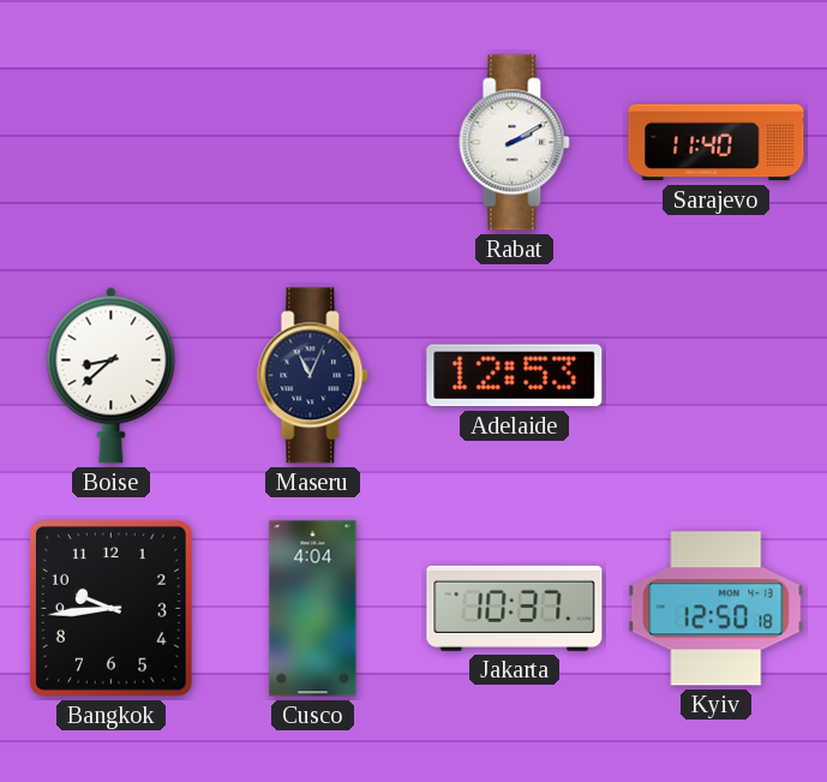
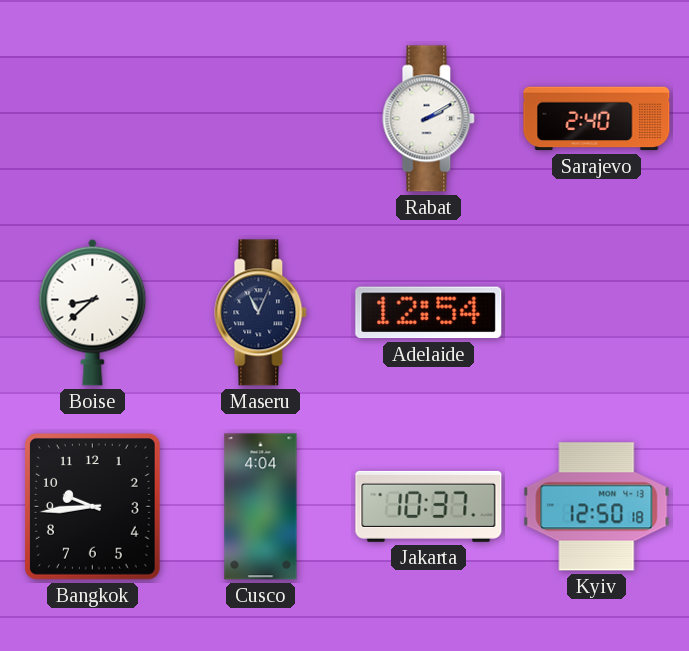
Sarajevo: 11:40 -> 2:40
Adelaide: 12:53 -> 12:54
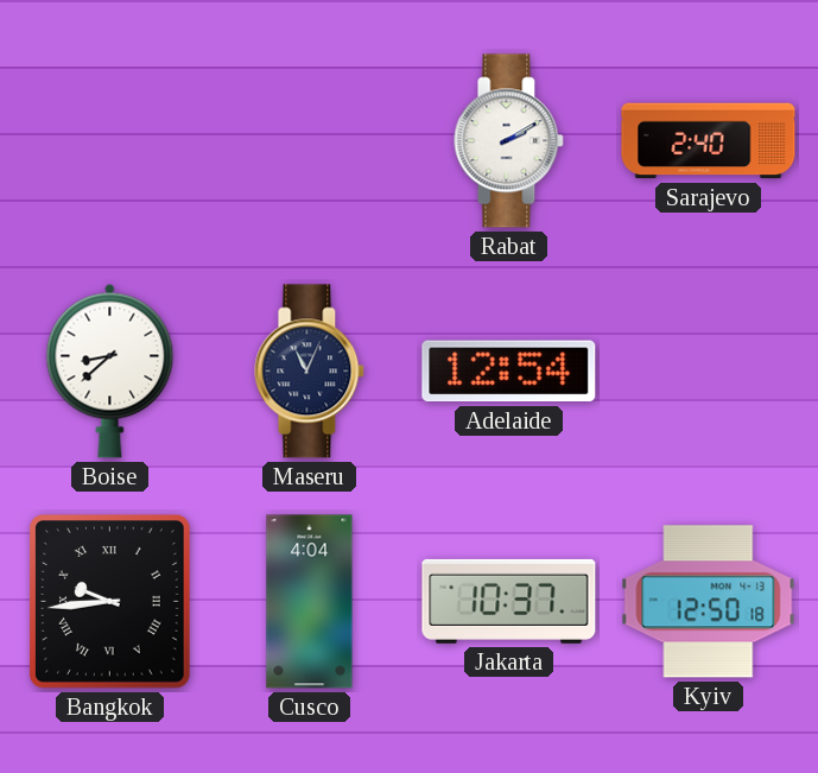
Bangkok numerals: Arabic -> Roman
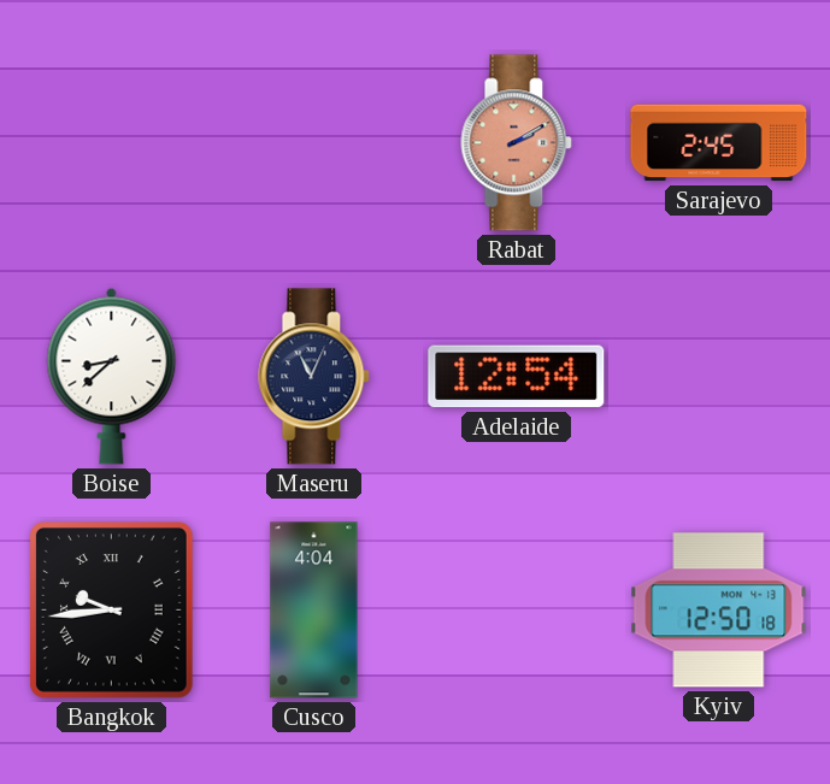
Rabat dial: white -> salmon
Sarajevo: 2:40 -> 2:45
Jakarta: 10:37 -> none
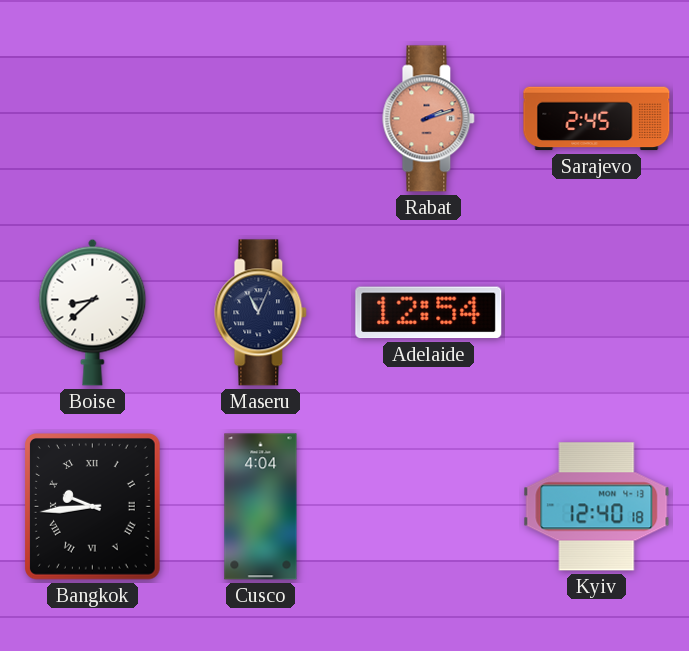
Rabat: 2:10 -> 2:12
Kyiv: 12:50 -> 12:40
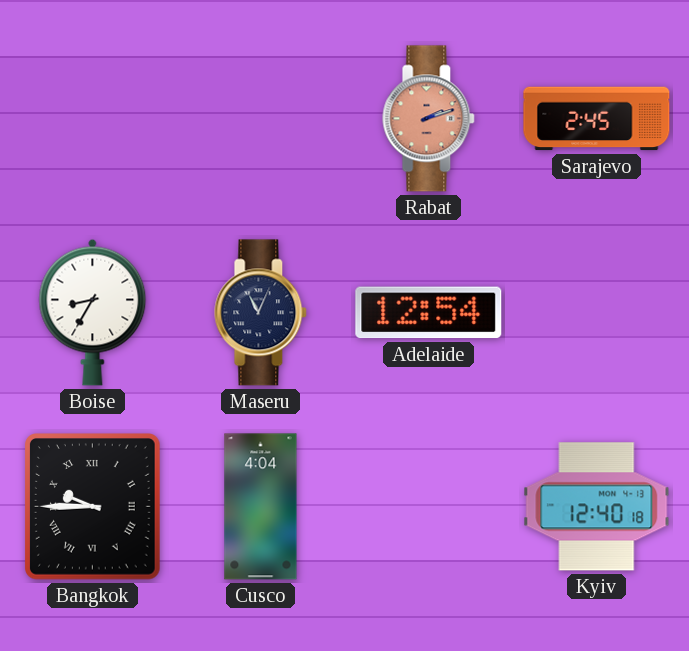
Boise: 8:38 -> 8:35
Bangkok: 9:44 -> 9:45
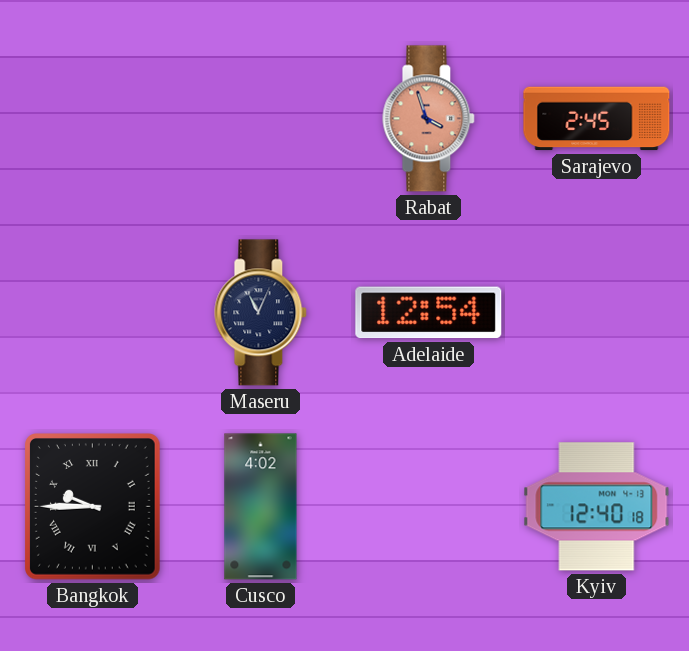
Rabat: 2:12 -> 3:57
Boise: 8:35 -> none
Cusco: 4:04 -> 4:02
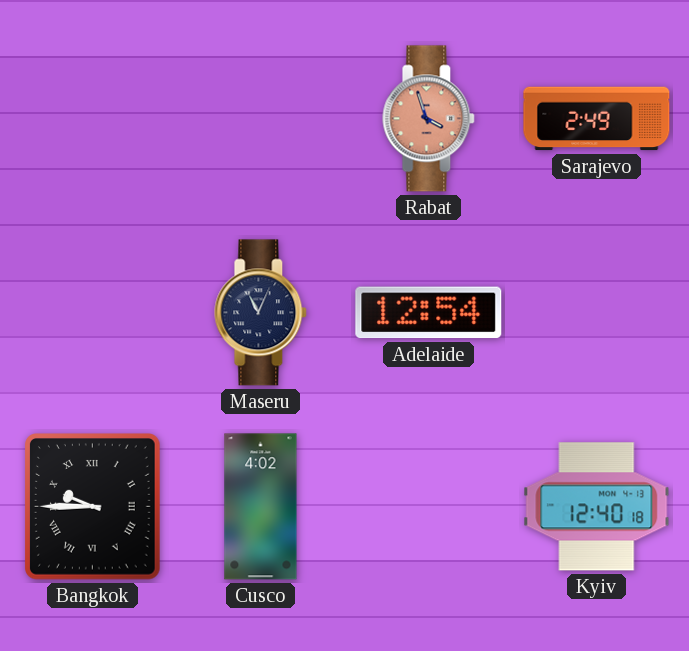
Sarajevo: 2:45 -> 2:49
